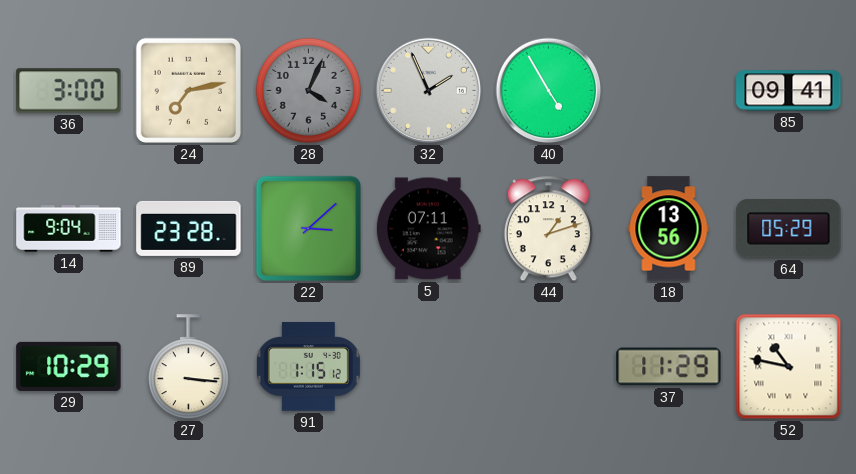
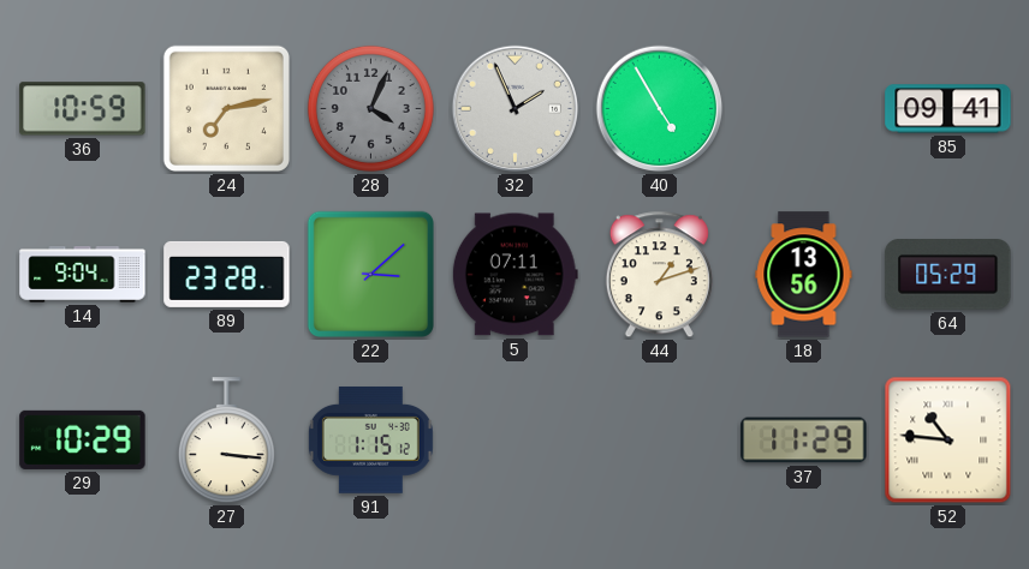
36: 3:00 -> 10:59
52: 10:47 -> 10:46
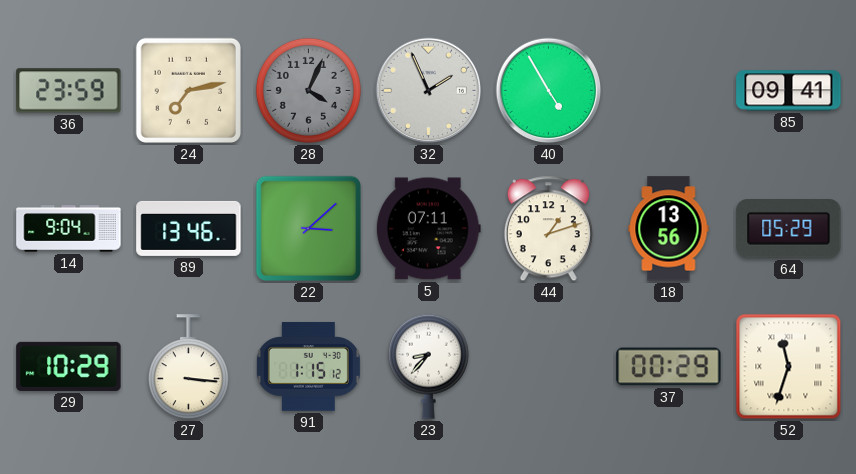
36: 10:59 -> 23:59
89: 23:28 -> 13:46
23: none -> 8:37
37: 11:29 -> 00:29
52: 10:46 -> 11:33
